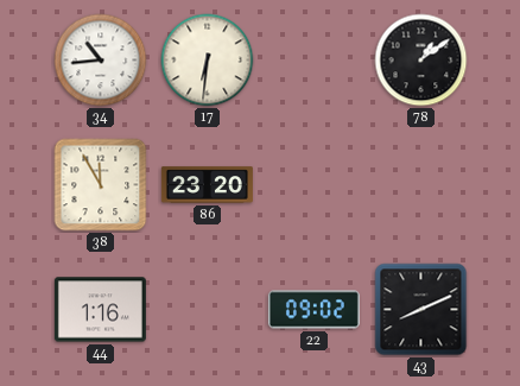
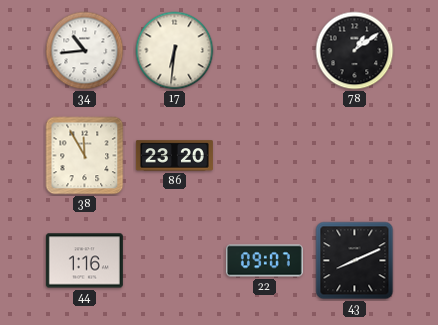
22: 09:02 -> 09:07
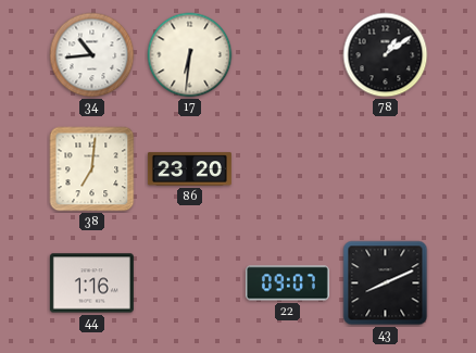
38: 11:55 -> 7:01
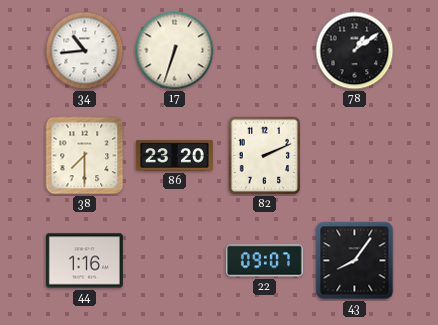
17: 6:31 -> 6:33
38: 7:01 -> 7:30
82: none -> 2:11
43: 8:11 -> 8:06
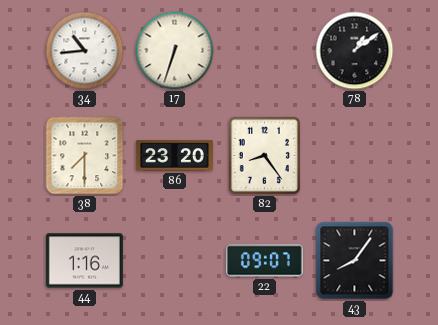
82: 2:11 -> 8:24
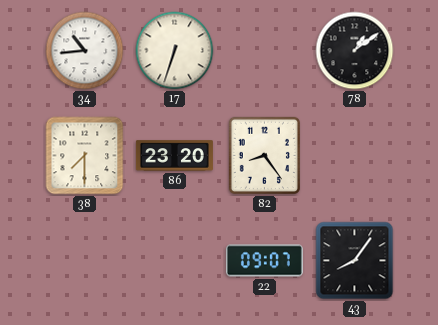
44: 1:16 -> none
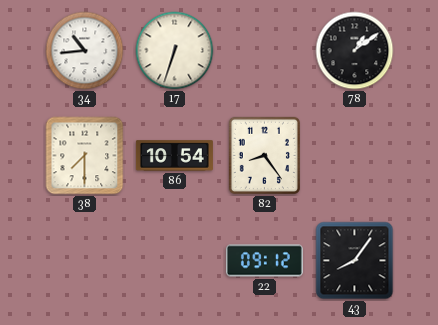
86: 23:20 -> 10:54
22: 09:07 -> 09:12
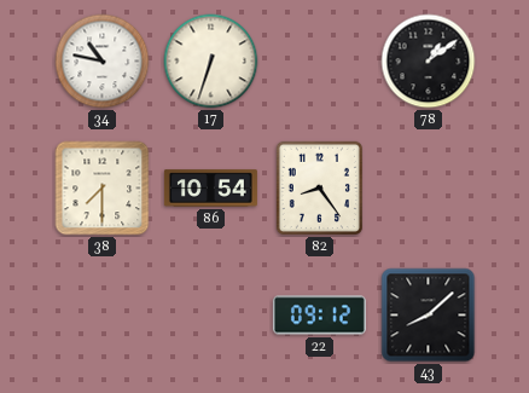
34: 10:44 -> 10:47
43: 8:06 -> 8:08
